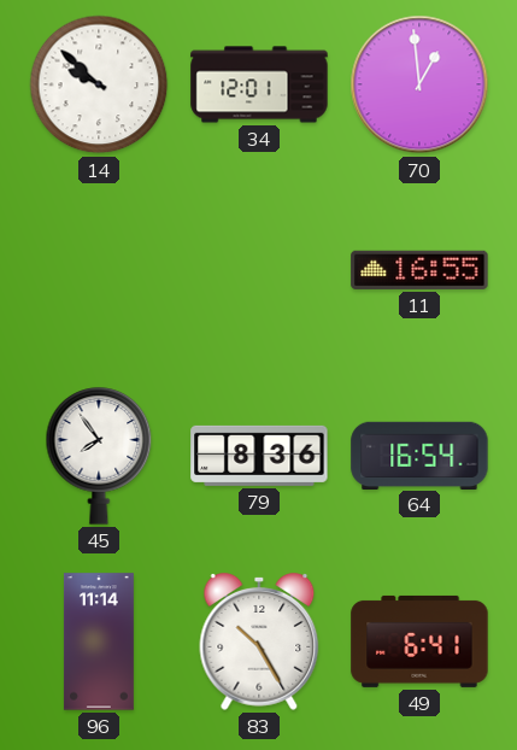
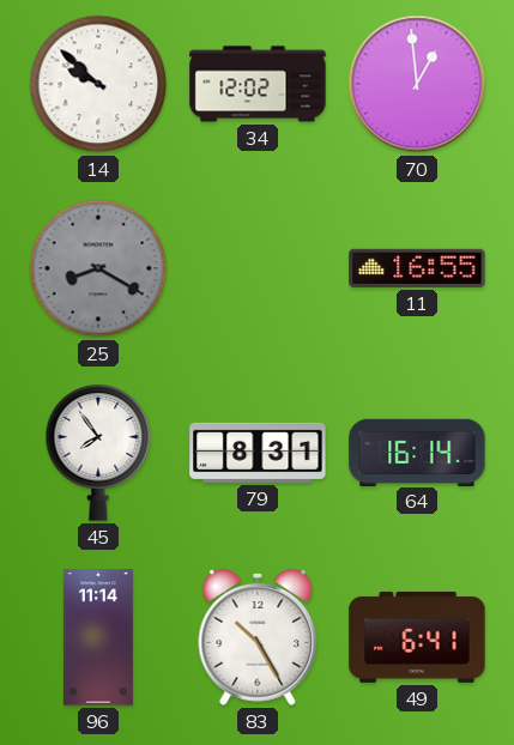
34: 12:01 -> 12:02
25: none -> 8:20
79: 8:36 -> 8:31
64: 16:54 -> 16:14
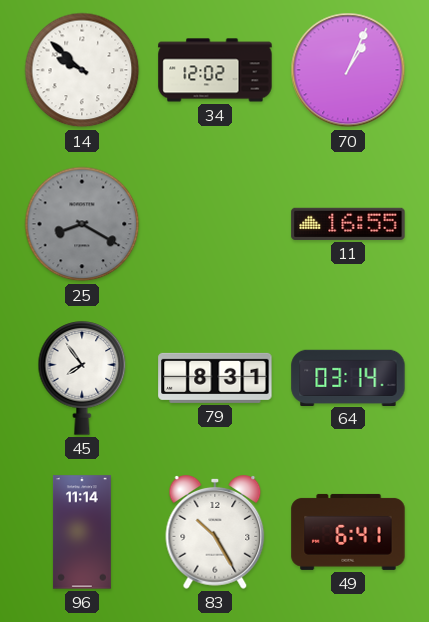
70: 12:59 -> 1:04
64: 16:14 -> 03:14
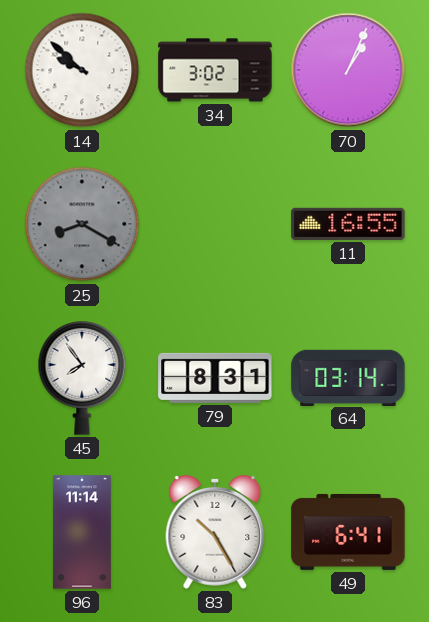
34: 12:02 -> 3:02
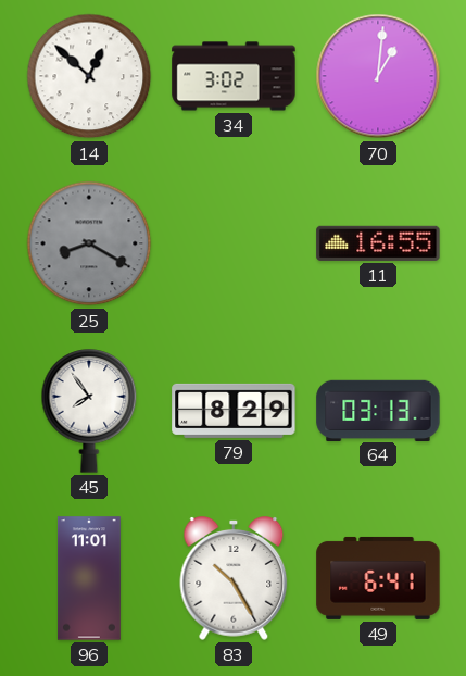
14: 9:52 -> 12:52
70: 1:04 -> 1:01
79: 8:31 -> 8:29
64: 03:14 -> 03:13
96: 11:14 -> 11:01
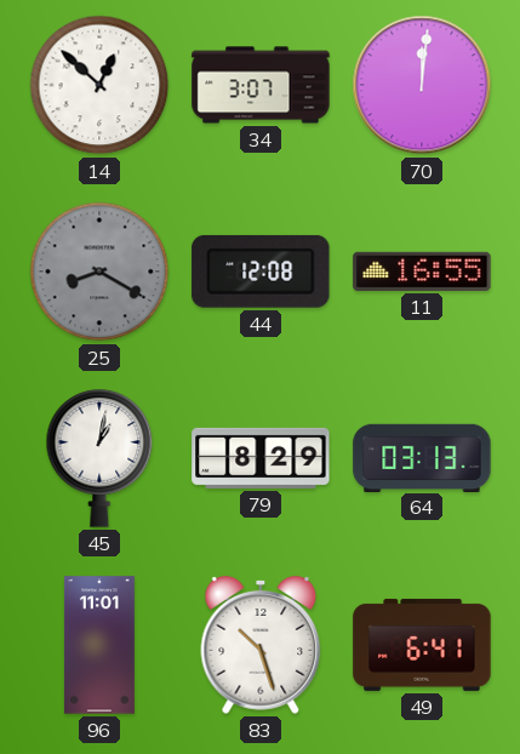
34: 3:02 -> 3:07
70: 1:01 -> 12:01
44: none -> 12:08
45: 7:54 -> 1:02
83: 10:25 -> 10:27
